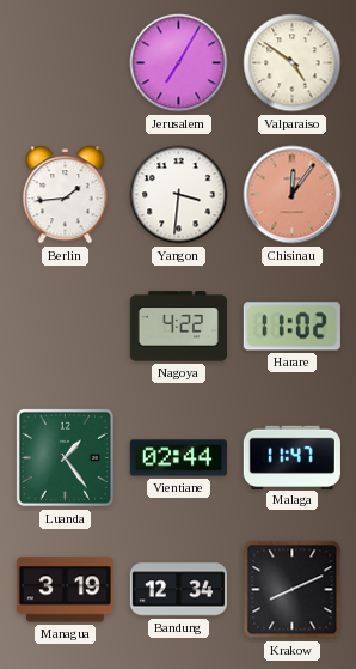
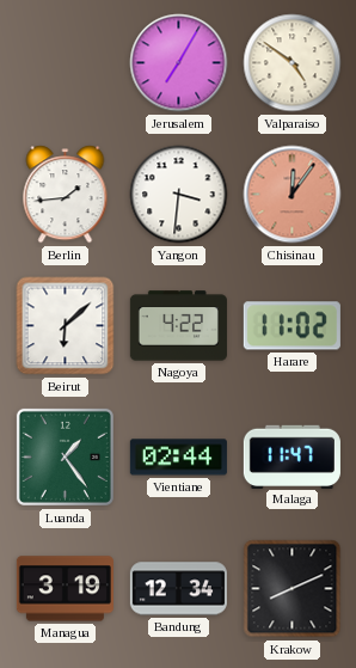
Beirut: none -> 6:08
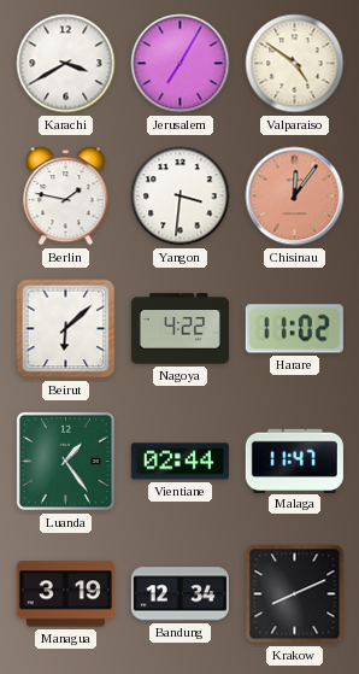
Karachi: none -> 3:40
Berlin: 1:44 -> 1:47
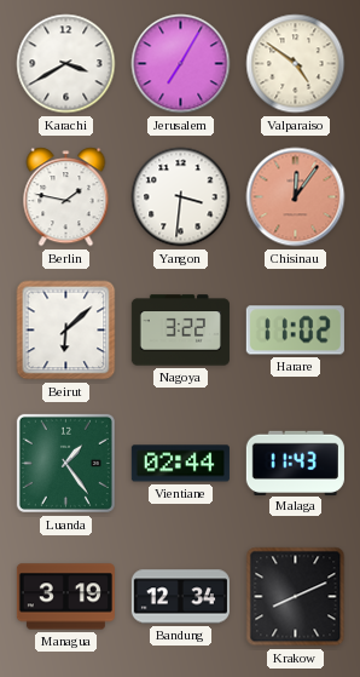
Nagoya: 4:22 -> 3:22
Malaga: 11:47 -> 11:43
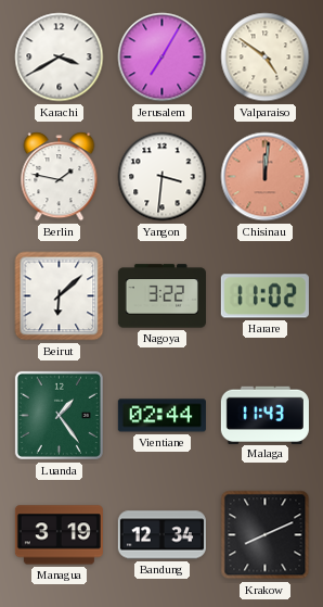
Chisinau: 12:06 -> 12:01
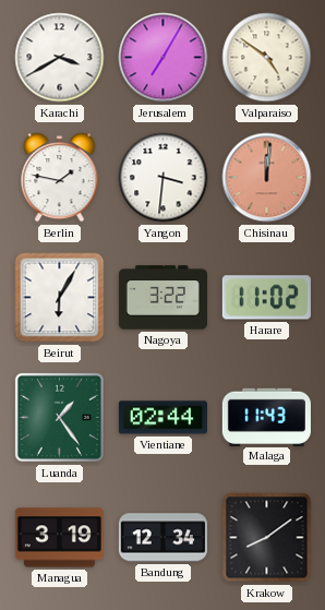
Beirut: 6:08 -> 6:05
Krakow: 8:11 -> 8:09
